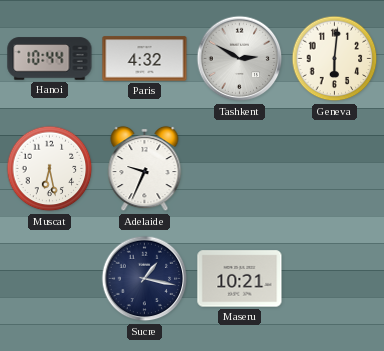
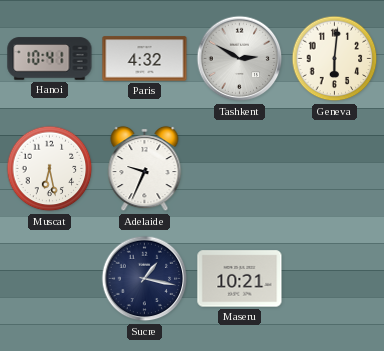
Hanoi: 10:44 -> 10:41
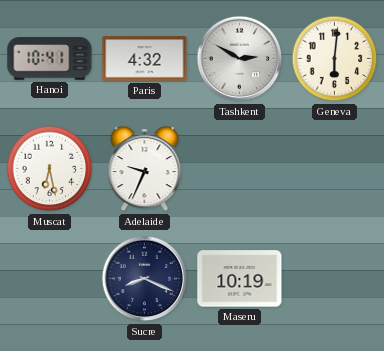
Sucre: 1:17 -> 8:19
Maseru: 10:21 -> 10:19
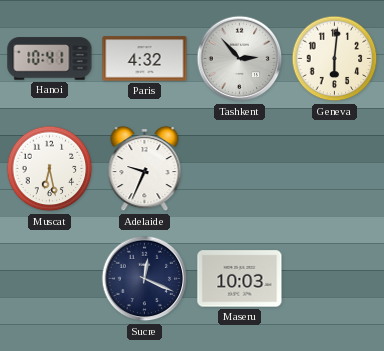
Tashkent: 2:50 -> 2:53
Sucre: 8:19 -> 12:19
Maseru: 10:19 -> 10:03
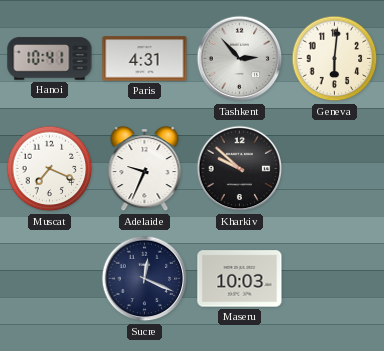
Paris: 4:32 -> 4:31
Muscat: 6:28 -> 7:19
Kharkiv: none -> 9:52
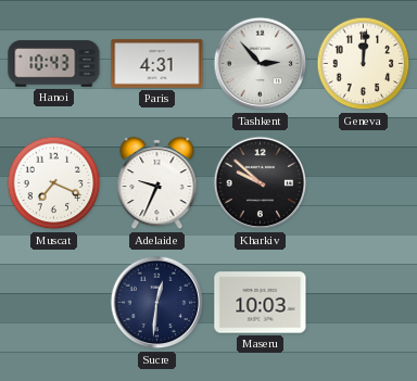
Hanoi: 10:41 -> 10:43
Geneva: 6:01 -> 12:01
Sucre: 12:19 -> 12:31
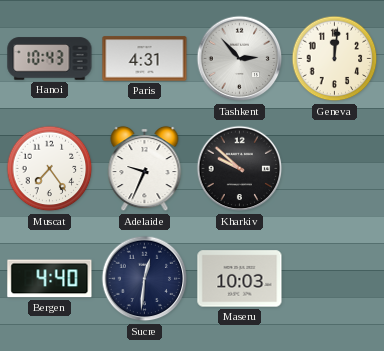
Muscat: 7:19 -> 7:24
Bergen: none -> 4:40
